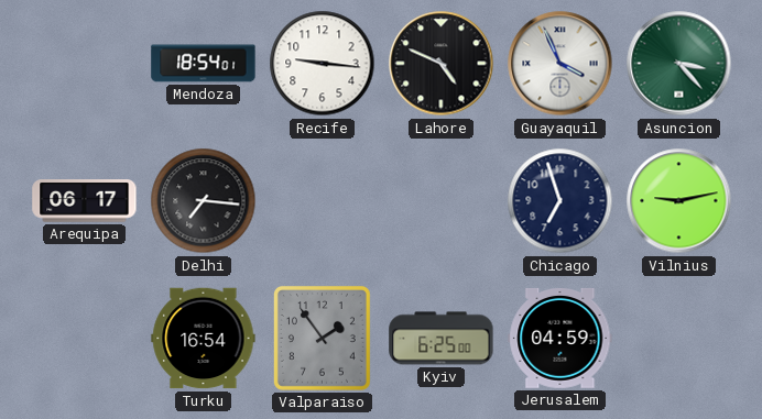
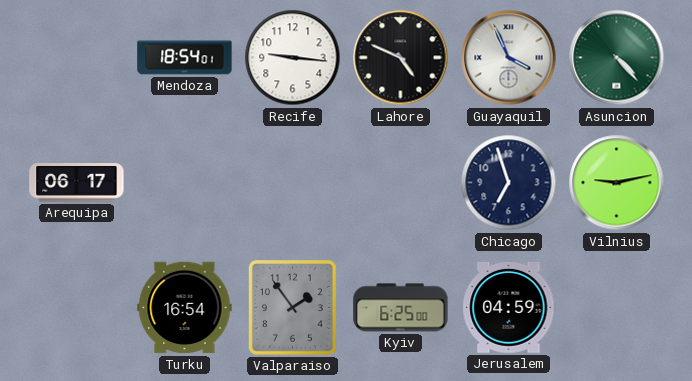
Asuncion: 3:23 -> 4:23
Delhi: 7:16 -> none
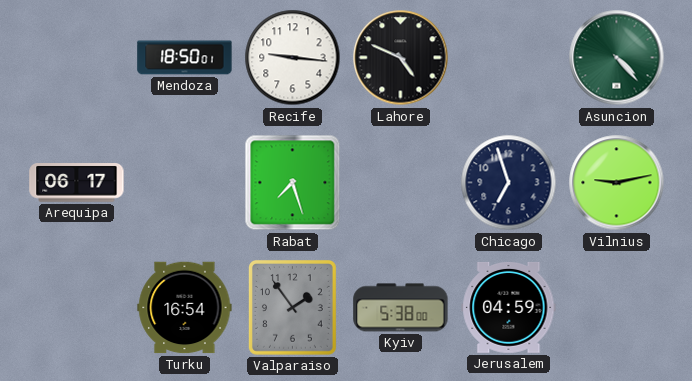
Mendoza: 18:54 -> 18:50
Guayaquil: 3:56 -> none
Rabat: none -> 7:27
Kyiv: 6:25 -> 5:38
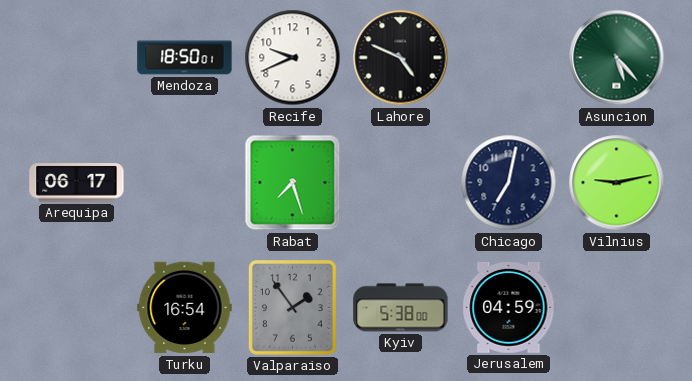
Recife: 9:16 -> 9:41
Asuncion: 4:23 -> 5:23
Chicago: 6:57 -> 7:02
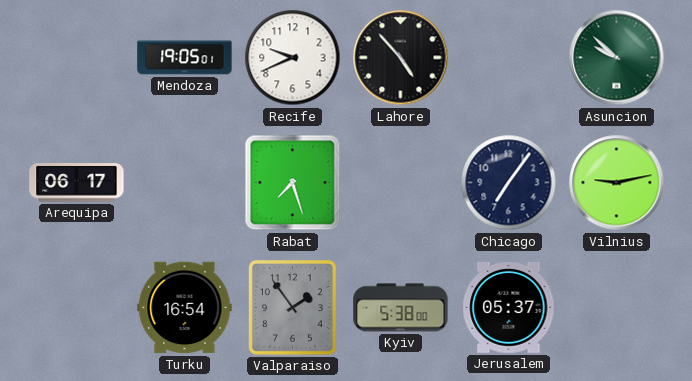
Mendoza: 18:50 -> 19:05
Lahore: 4:49 -> 4:53
Asuncion: 5:23 -> 9:52
Chicago: 7:02 -> 7:06
Jerusalem: 04:59 -> 05:37
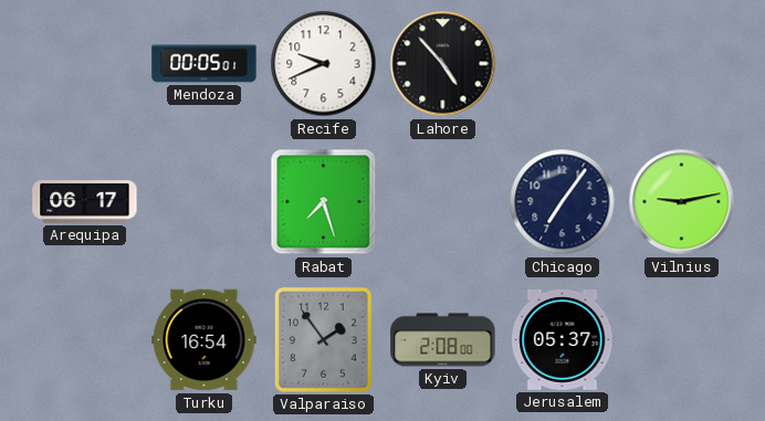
Mendoza: 19:05 -> 00:05
Asuncion: 9:52 -> none
Kyiv: 5:38 -> 2:08
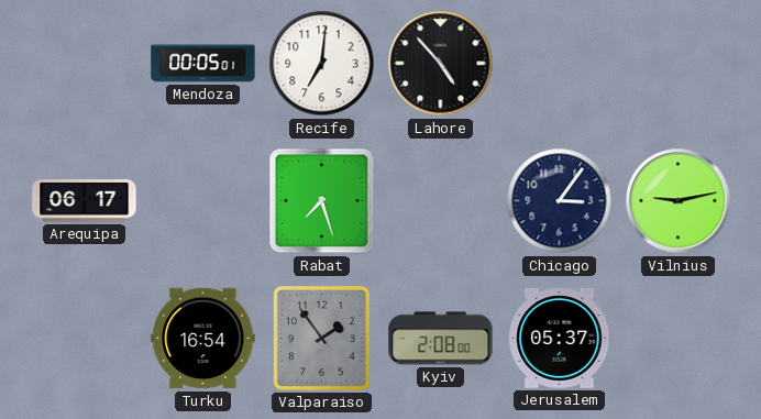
Recife: 9:41 -> 7:01
Chicago: 7:06 -> 3:06
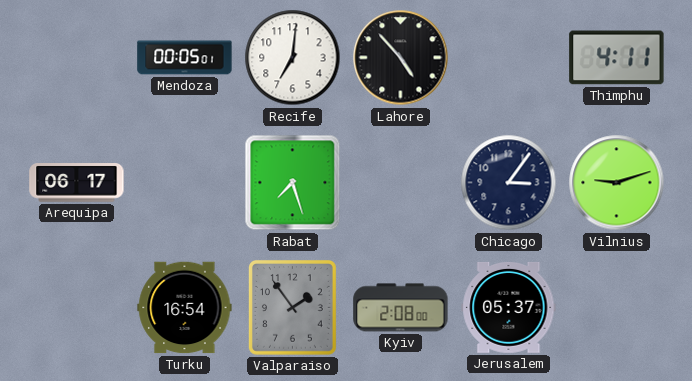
Thimphu: none -> 4:11
Vilnius: 9:13 -> 9:12
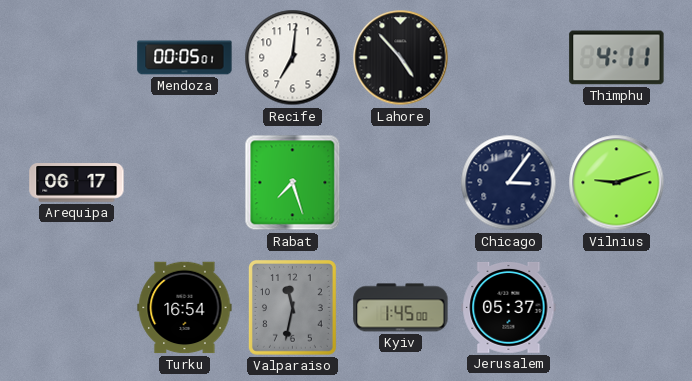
Valparaiso: 1:54 -> 11:32
Kyiv: 2:08 -> 1:45
